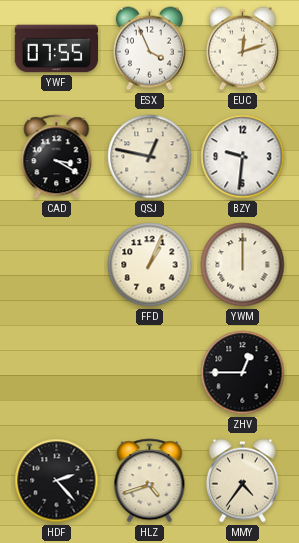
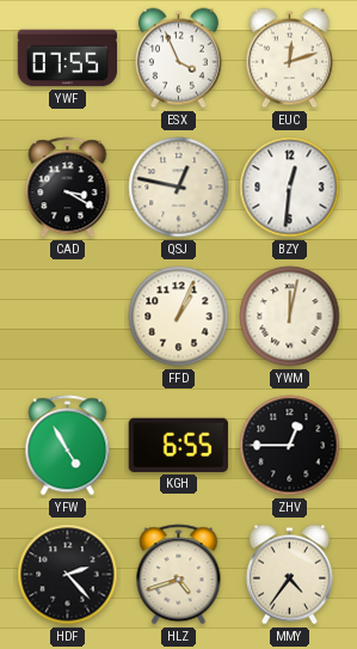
BZY: 9:31 -> 12:31
YWM: 12:00 -> 12:02
YFW: none -> 4:55
KGH: none -> 6:55
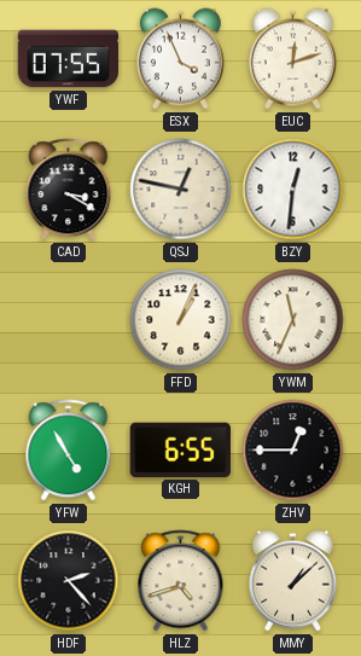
YWM: 12:02 -> 11:34
MMY: 4:36 -> 1:08
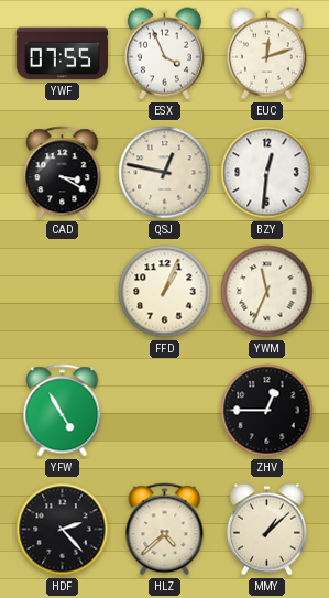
KGH: 6:55 -> none
HLZ: 4:42 -> 4:38
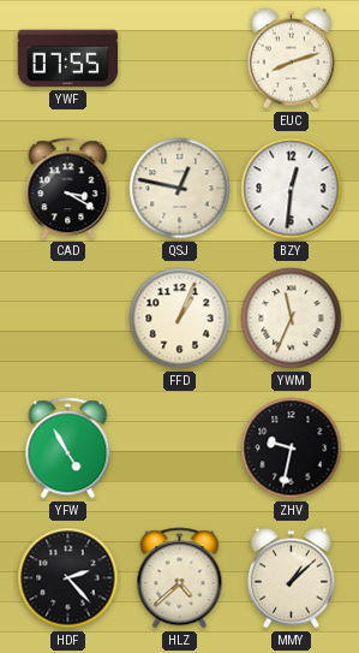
ESX: 3:56 -> none
EUC: 12:12 -> 8:12
ZHV: 12:45 -> 9:32
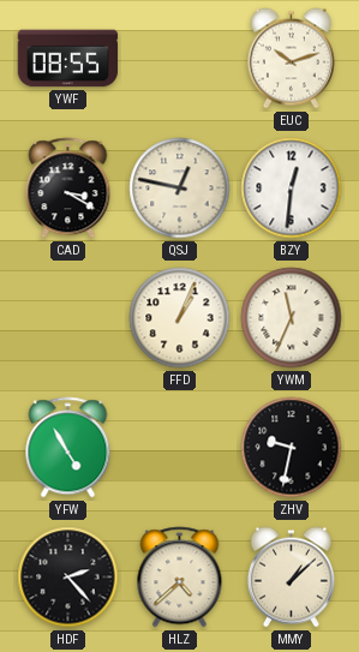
YWF: 07:55 -> 08:55
EUC: 8:12 -> 10:12
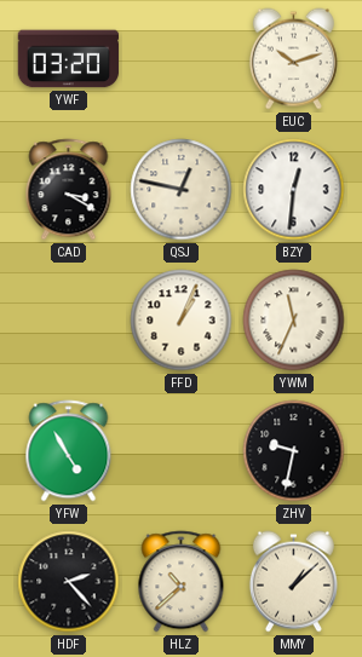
YWF: 08:55 -> 03:20
HLZ: 4:38 -> 10:38
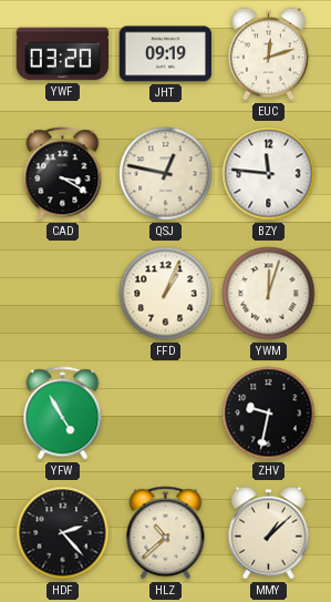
JHT: none -> 09:19
EUC: 10:12 -> 12:12
BZY: 12:31 -> 11:46
YWM: 11:34 -> 12:03
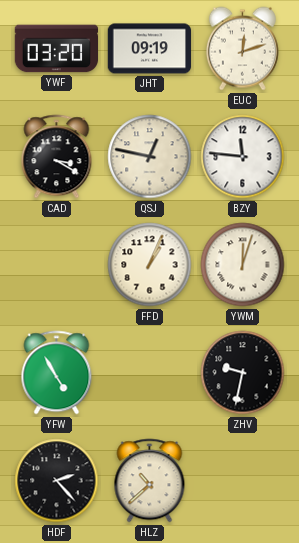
MMY: 1:08 -> none
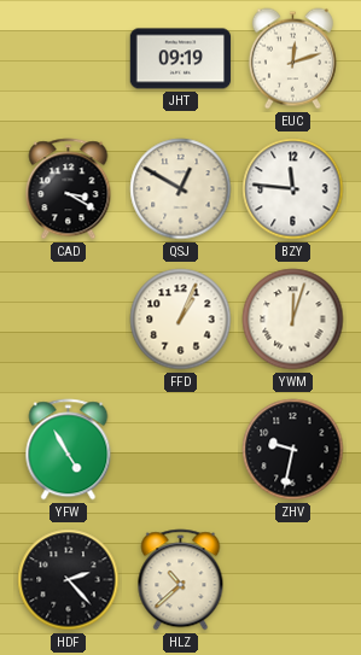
YWF: 03:20 -> none
QSJ: 12:47 -> 12:50
